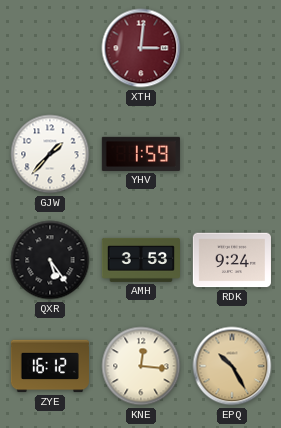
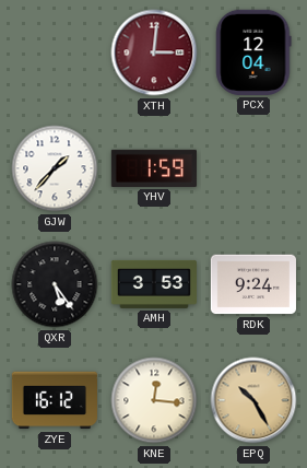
PCX: none -> 12:04
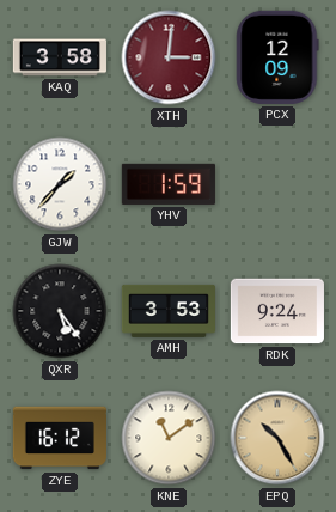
KAQ: none -> 3:58
PCX: 12:04 -> 12:09
KNE: 12:16 -> 11:09
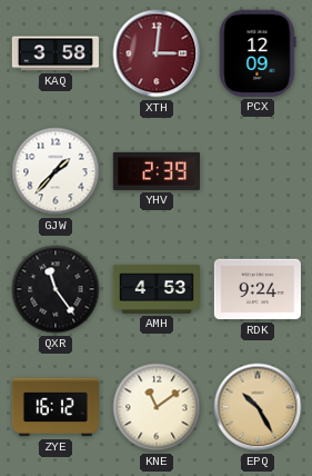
YHV: 1:59 -> 2:39
QXR: 5:24 -> 11:24
AMH: 3:53 -> 4:53
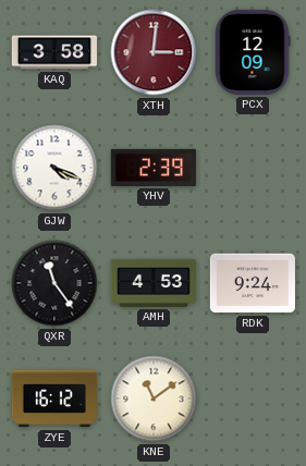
GJW: 1:37 -> 4:19
EPQ: 10:25 -> none
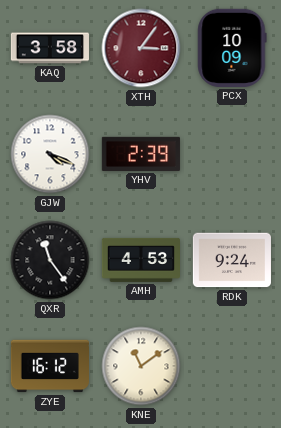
XTH: 3:01 -> 3:06
PCX: 12:09 -> 10:09
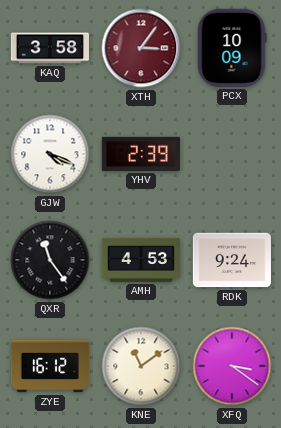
XFQ: none -> 3:21
